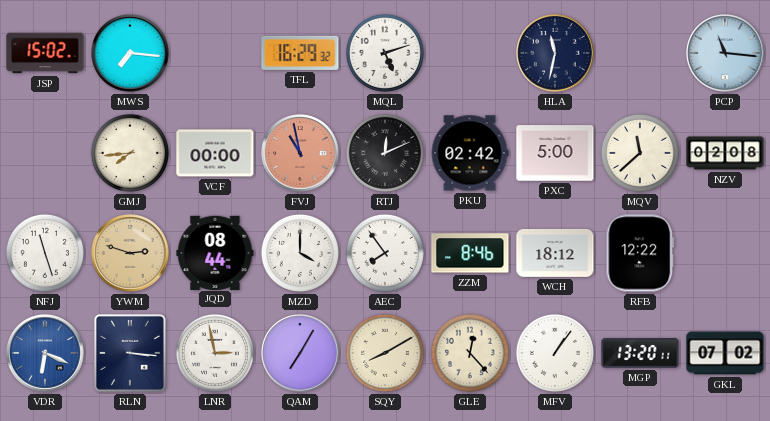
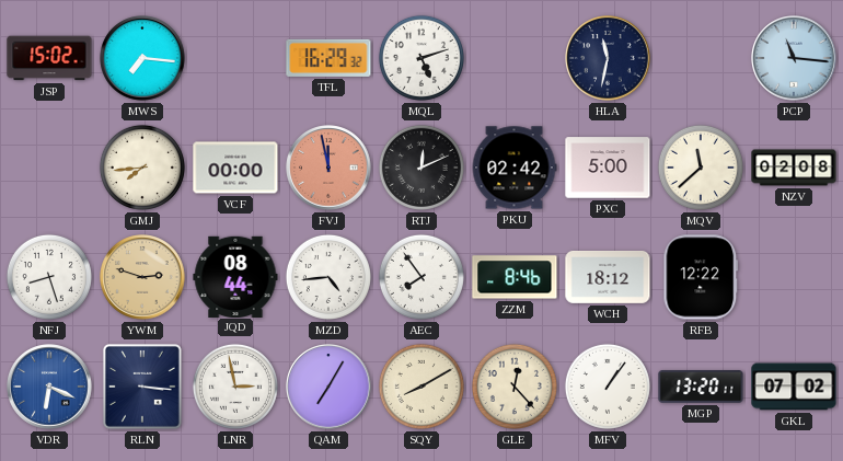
FVJ: 10:58 -> 11:58
NFJ: 11:27 -> 8:27
MZD: 4:00 -> 4:44
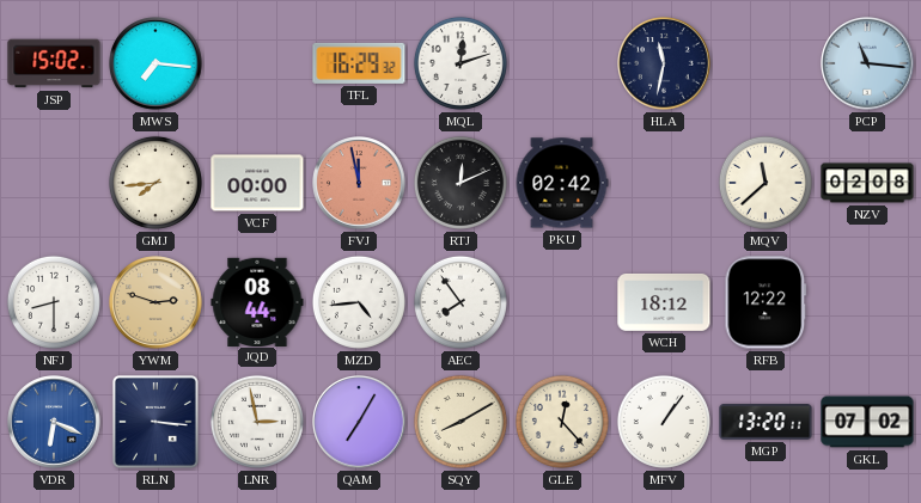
MQL: 5:12 -> 12:12
PXC: 5:00 -> none
NFJ: 8:27 -> 8:30
ZZM: 8:46 -> none
